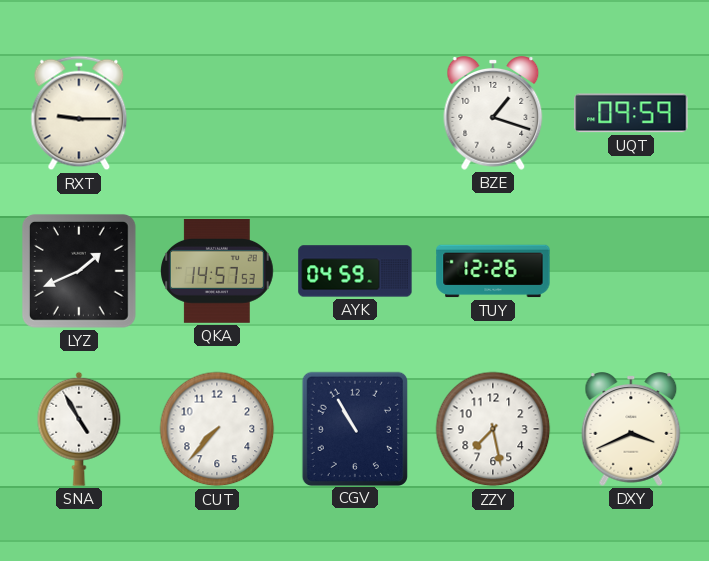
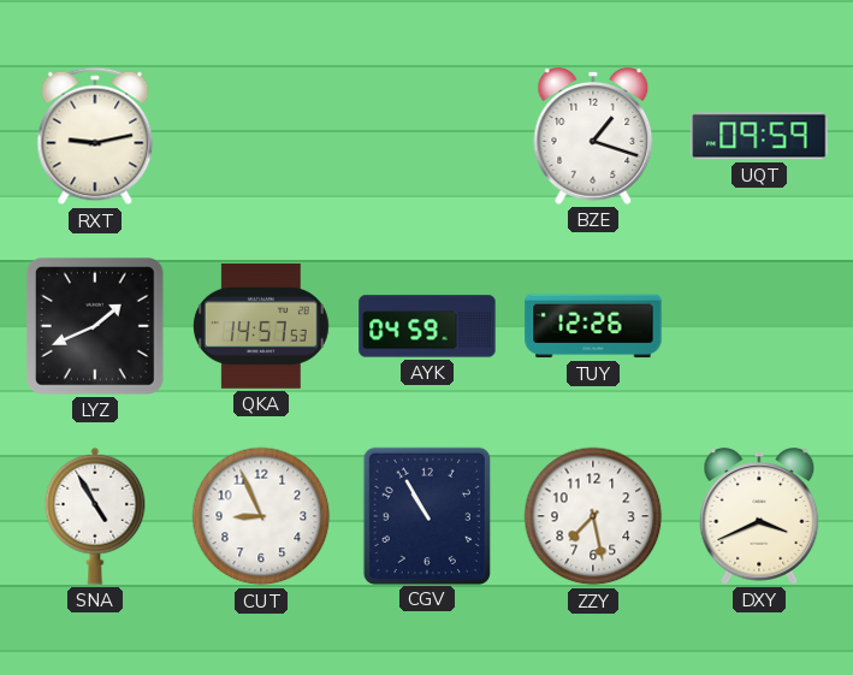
RXT: 9:15 -> 9:13
CUT: 7:37 -> 8:56
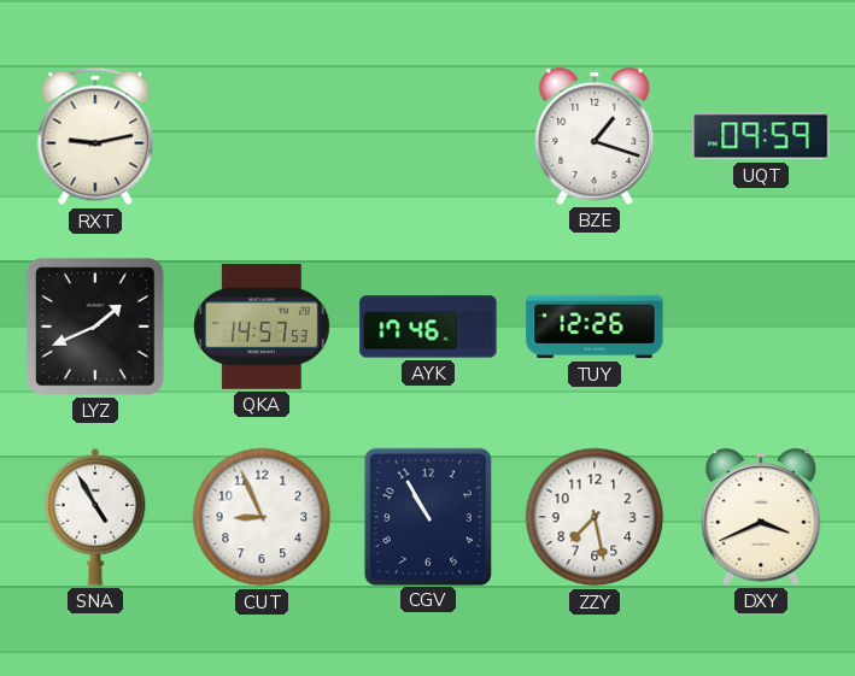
AYK: 04:59 -> 17:46
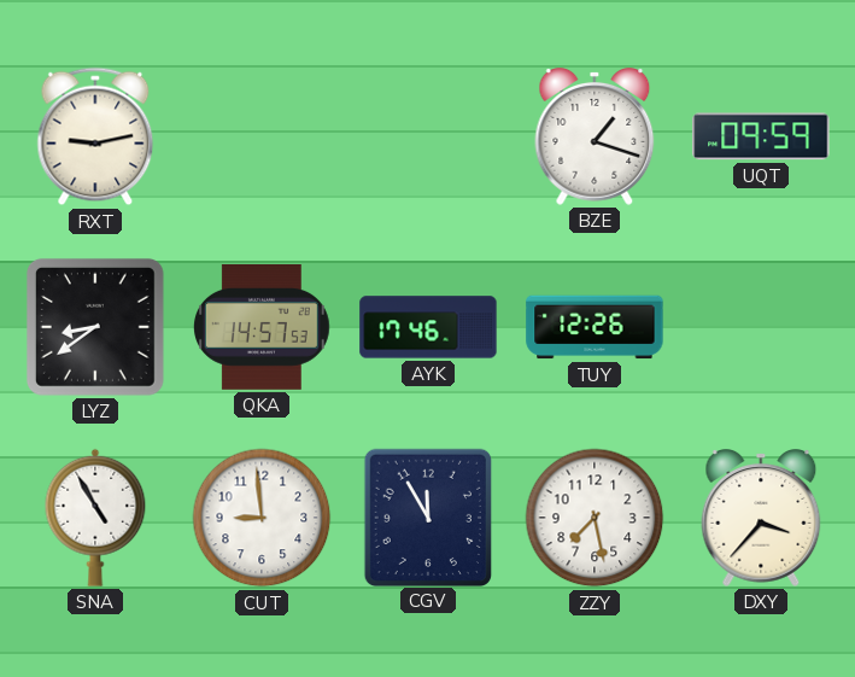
LYZ: 1:41 -> 8:39
CUT: 8:56 -> 8:59
CGV: 10:55 -> 11:55
DXY: 3:41 -> 3:37
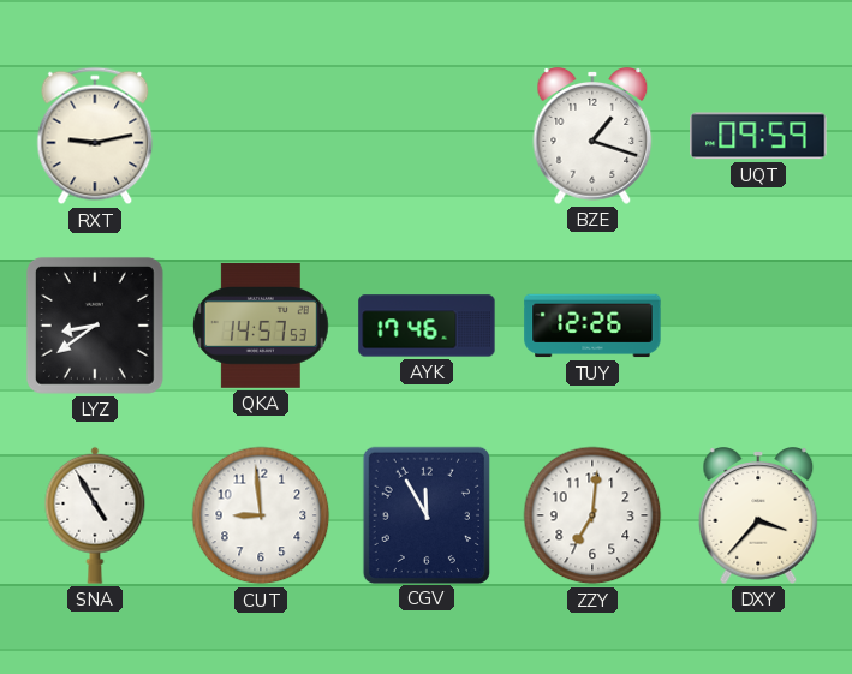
ZZY: 7:28 -> 7:01
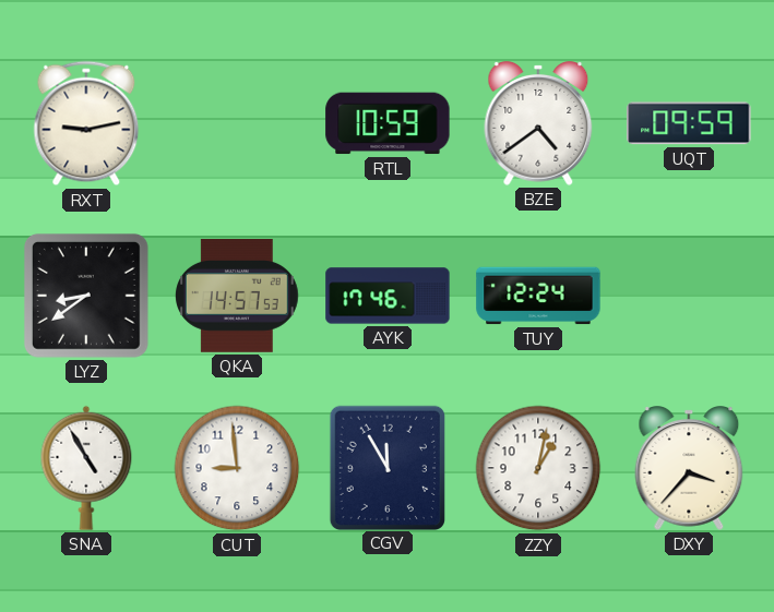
RTL: none -> 10:59
BZE: 1:18 -> 4:39
TUY: 12:26 -> 12:24
ZZY: 7:01 -> 1:02
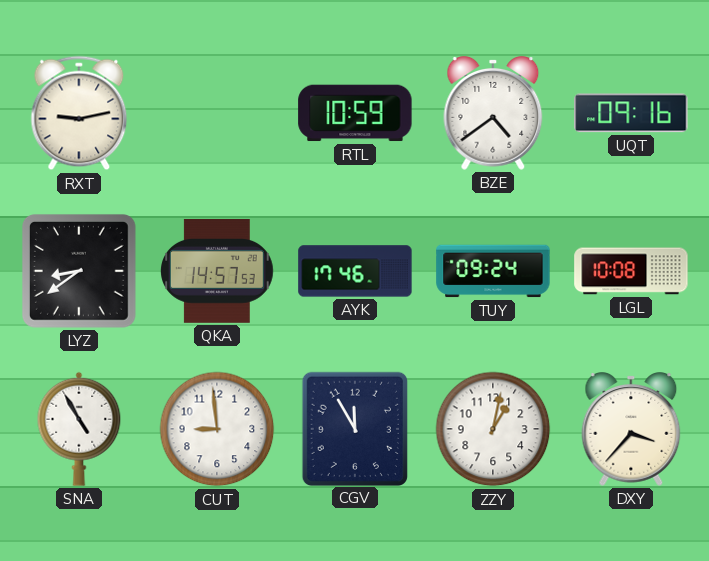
UQT: 09:59 -> 09:16
TUY: 12:24 -> 09:24
LGL: none -> 10:08
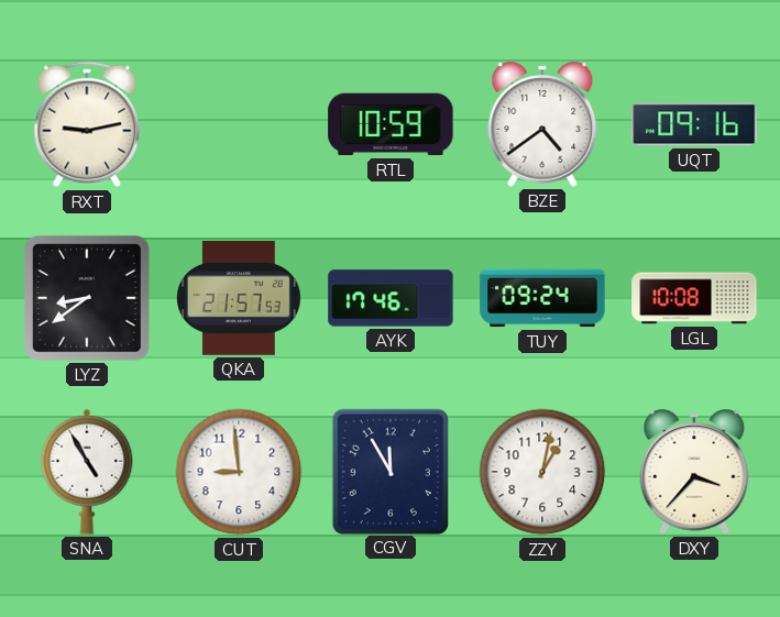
QKA: 14:57 -> 21:57
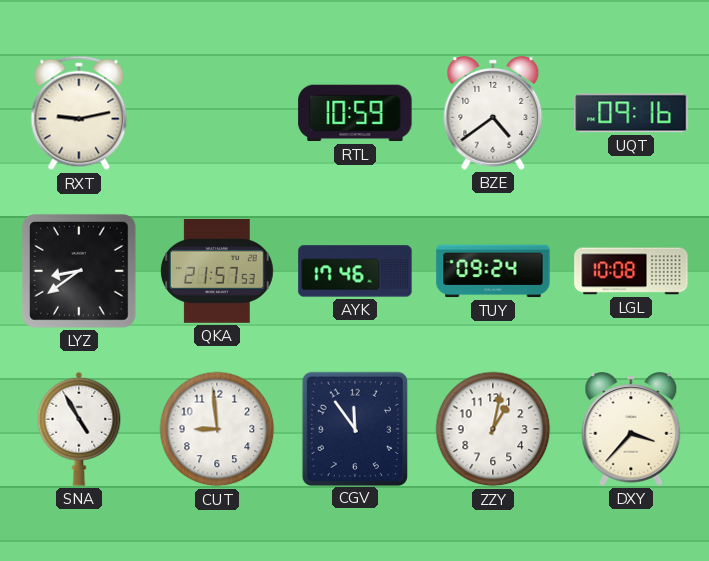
CGV: 11:55 -> 11:54
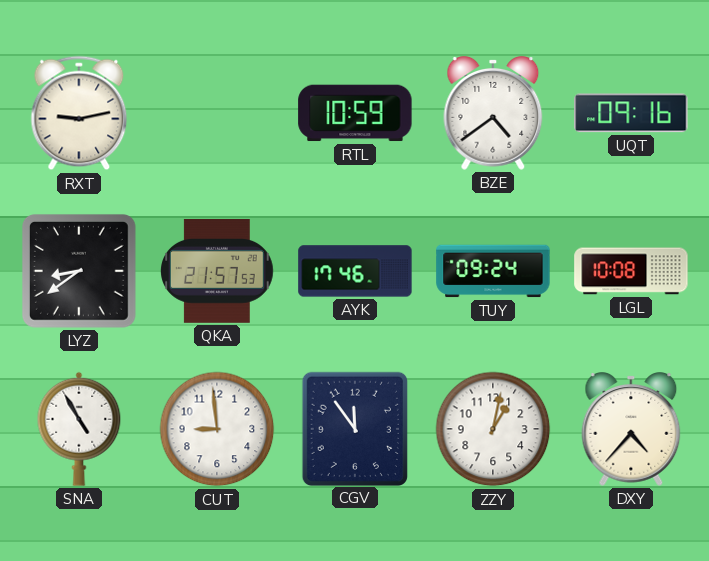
DXY: 3:37 -> 4:37
